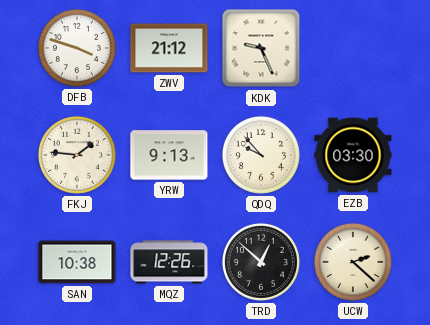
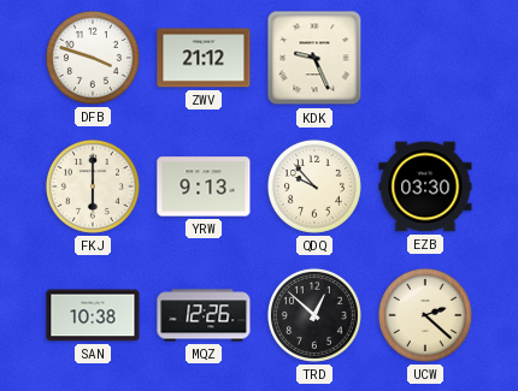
FKJ: 1:46 -> 6:00
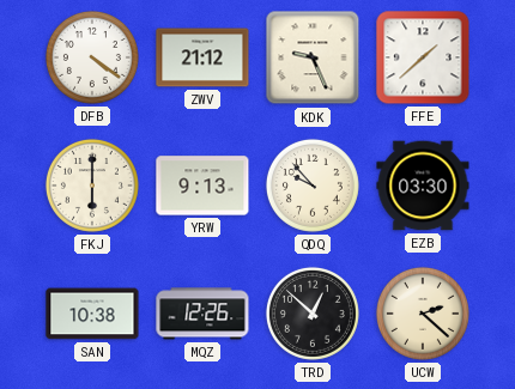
DFB: 3:48 -> 4:21
FFE: none -> 1:38
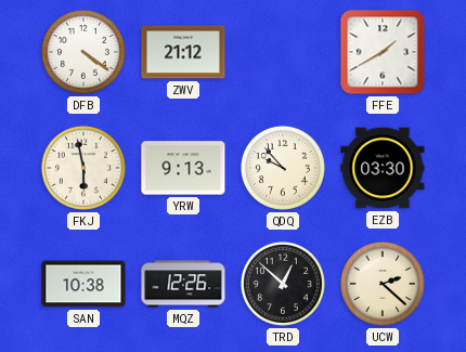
KDK: 9:26 -> none
FFE: 1:38 -> 1:40
FKJ: 6:00 -> 5:58
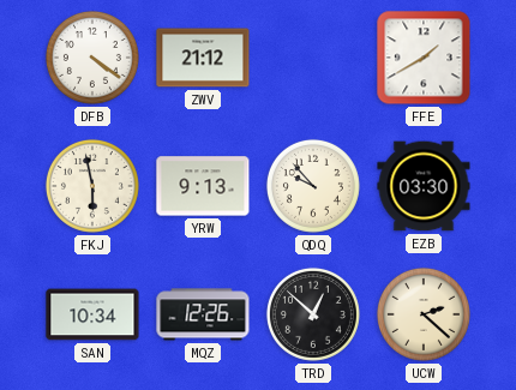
SAN: 10:38 -> 10:34
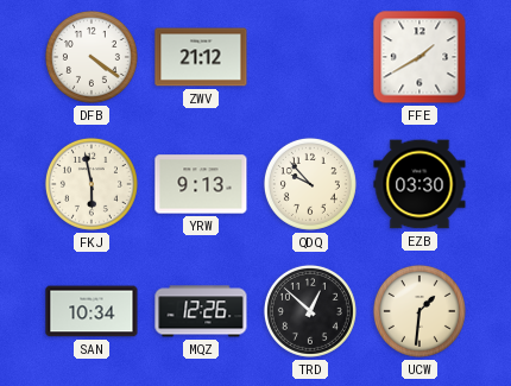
UCW: 2:22 -> 1:31
